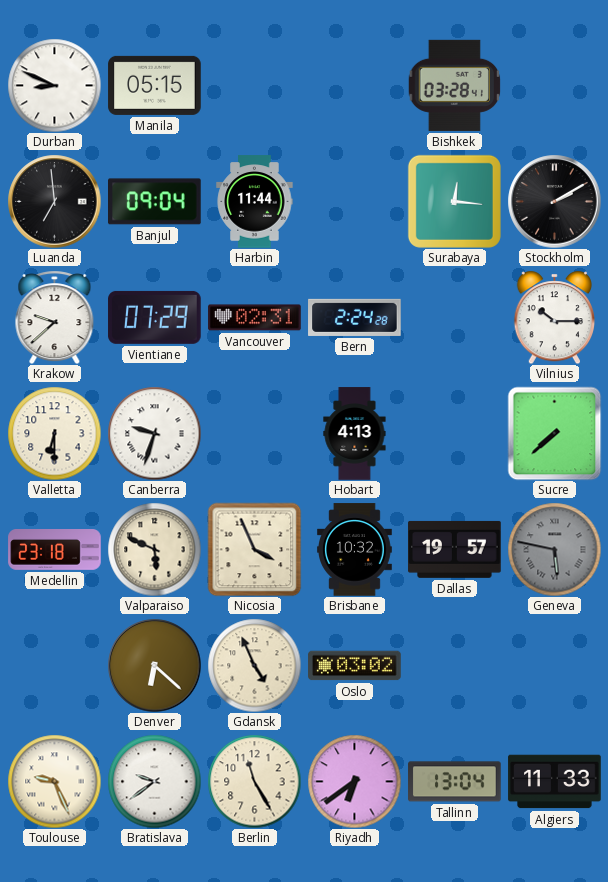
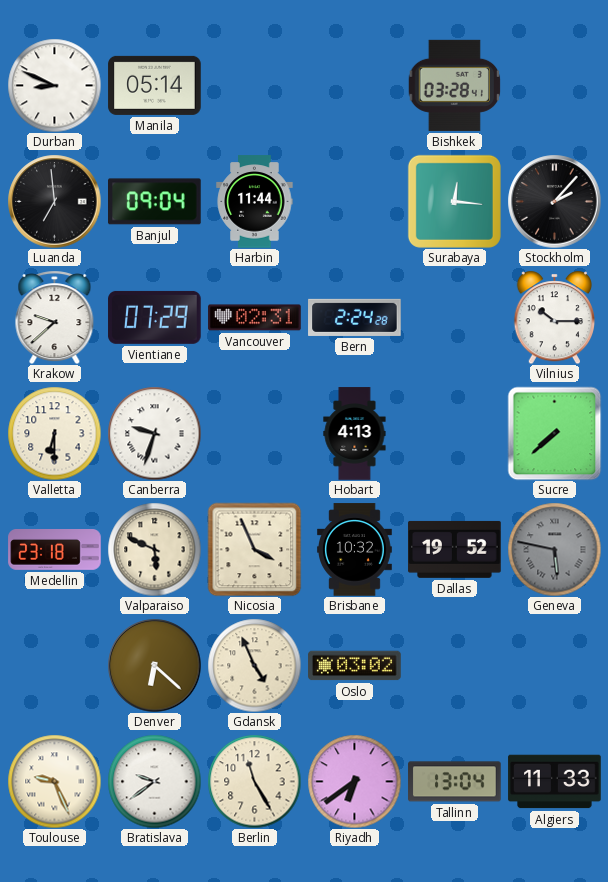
Manila: 05:15 -> 05:14
Stockholm: 2:10 -> 2:07
Dallas: 19:57 -> 19:52
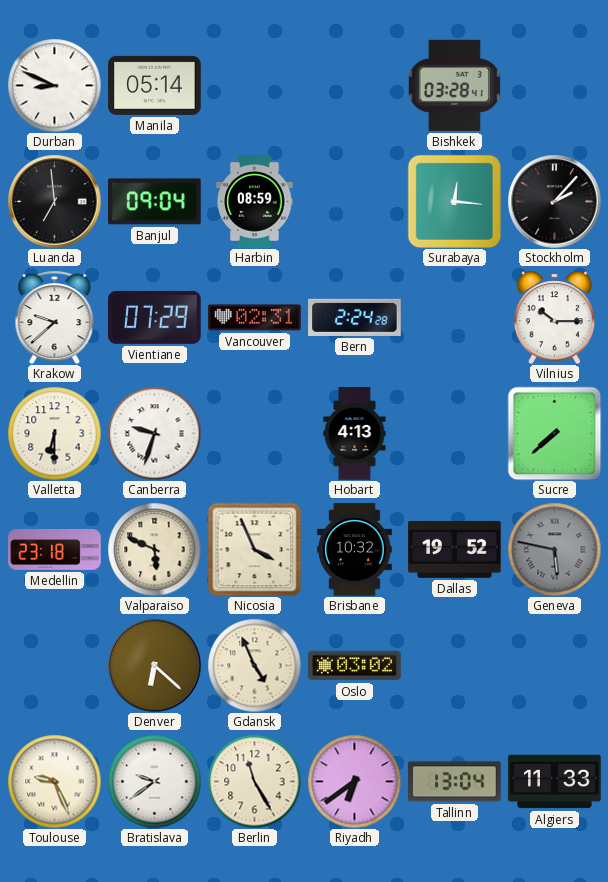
Harbin: 11:44 -> 08:59
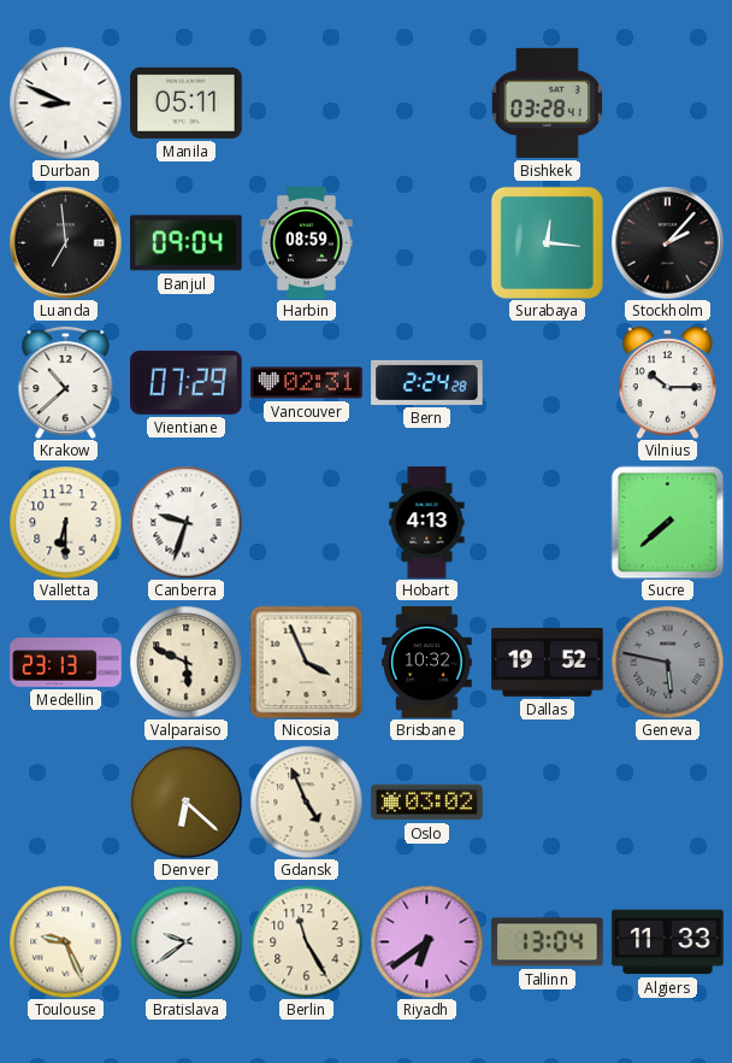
Manila: 05:14 -> 05:11
Krakow: 9:38 -> 10:38
Medellin: 23:18 -> 23:13
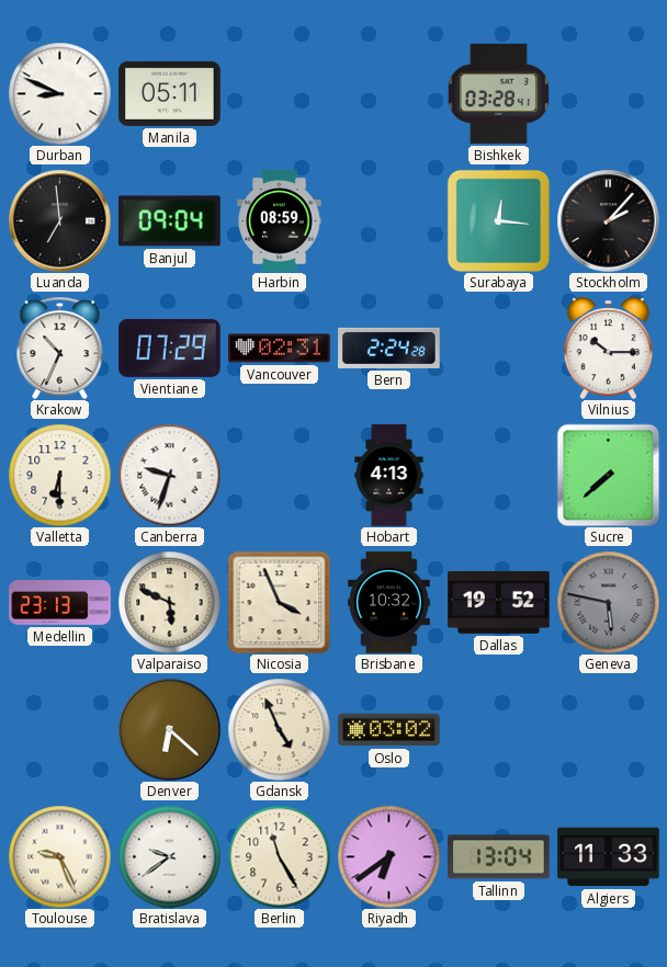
Krakow: 10:38 -> 10:34
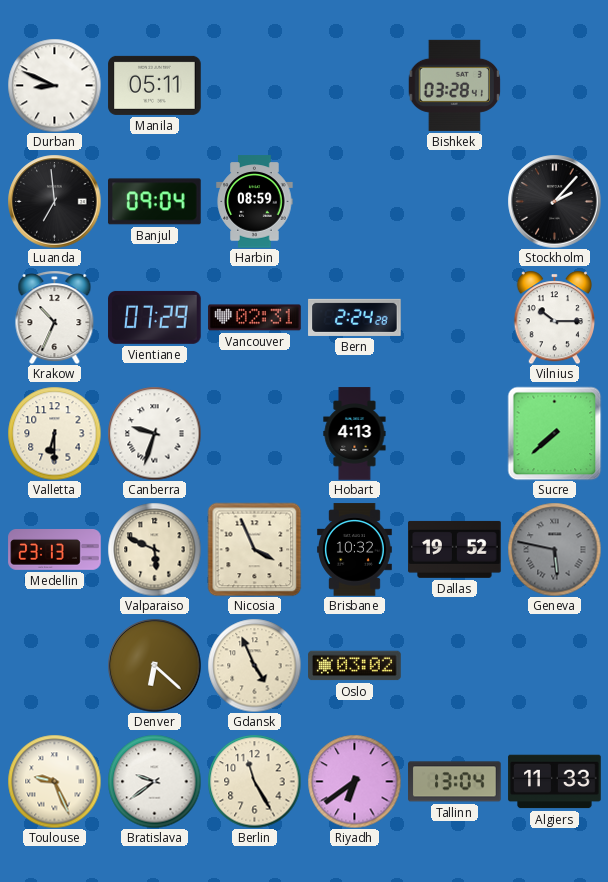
Surabaya: 12:16 -> none
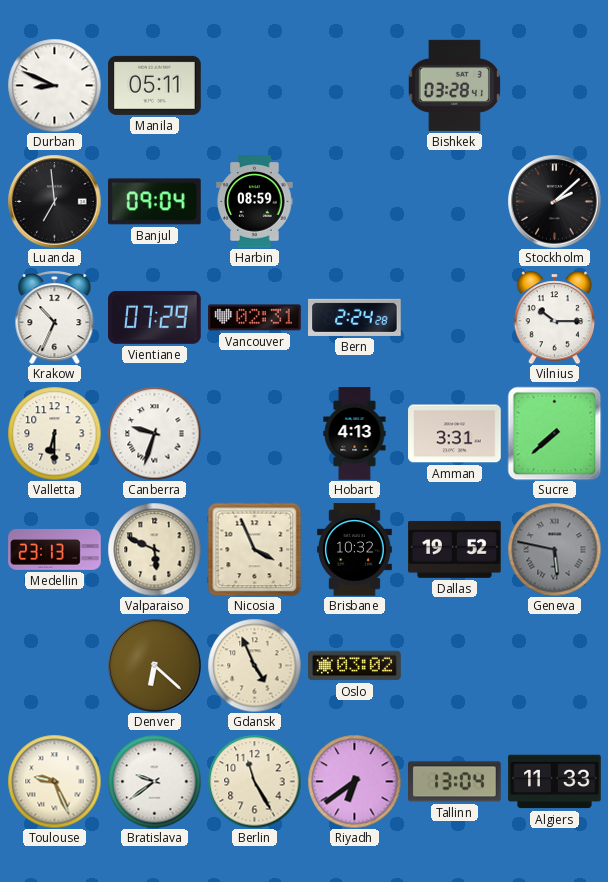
Stockholm: 2:07 -> 2:08
Amman: none -> 3:31
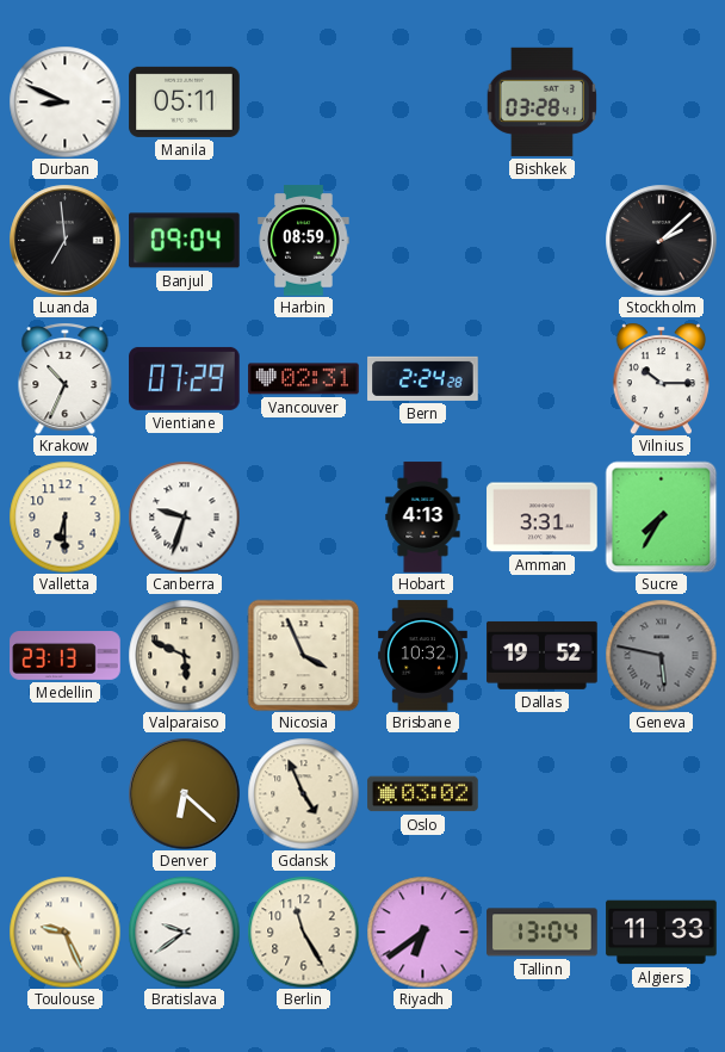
Sucre: 7:38 -> 7:35
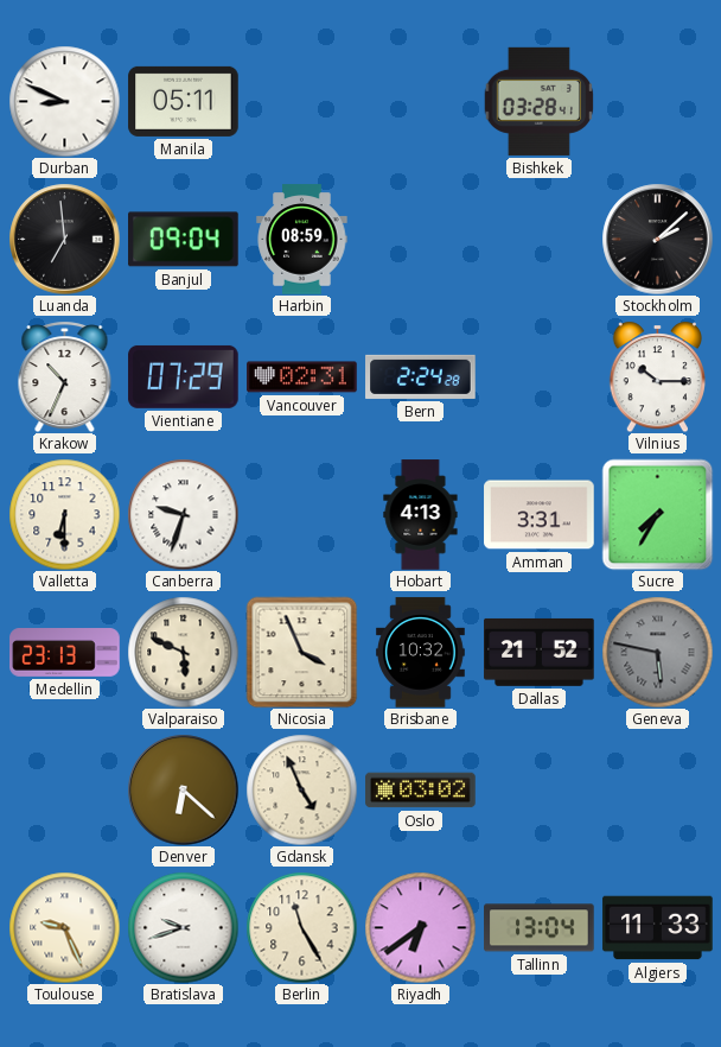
Dallas: 19:52 -> 21:52
Bratislava: 9:39 -> 9:42
